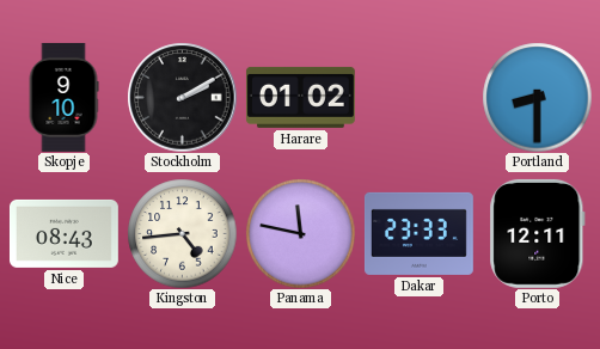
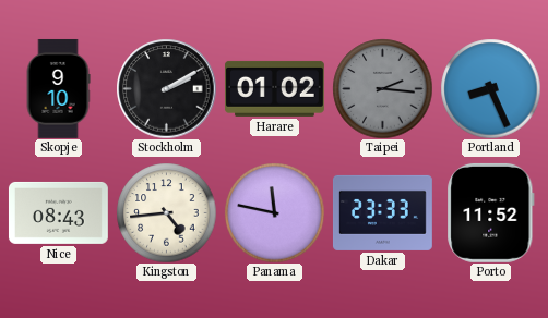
Taipei: none -> 2:16
Portland: 8:30 -> 8:26
Porto: 12:11 -> 11:52
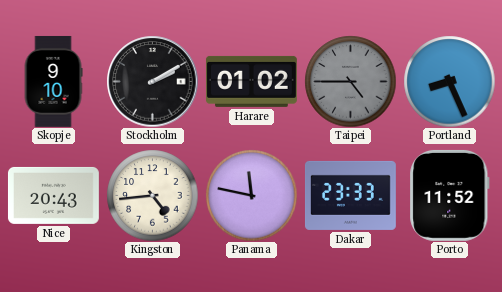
Taipei: 2:16 -> 4:45
Nice: 08:43 -> 20:43
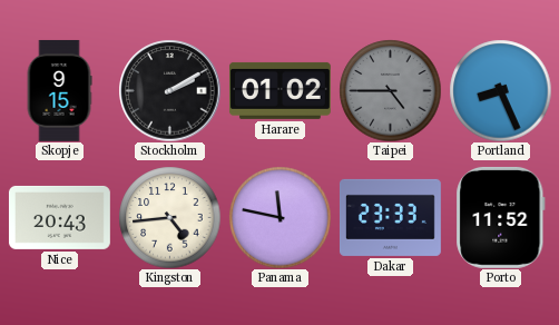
Skopje: 9:10 -> 9:15
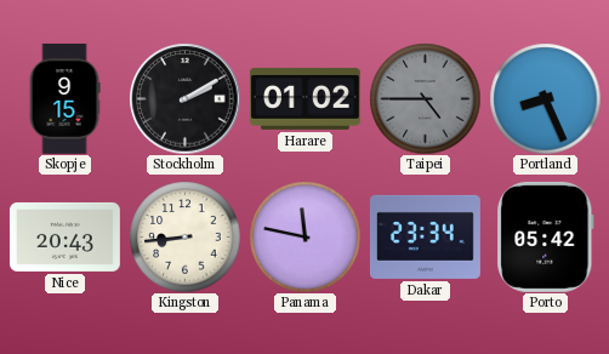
Kingston: 4:44 -> 8:44
Dakar: 23:33 -> 23:34
Porto: 11:52 -> 05:42
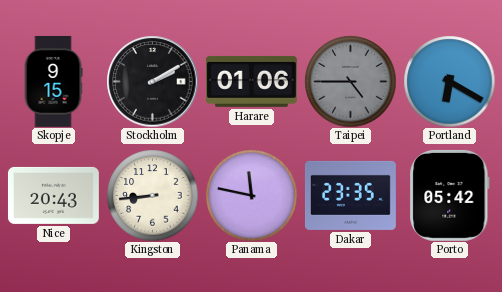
Harare: 01:02 -> 01:06
Portland: 8:26 -> 6:20
Dakar: 23:34 -> 23:35
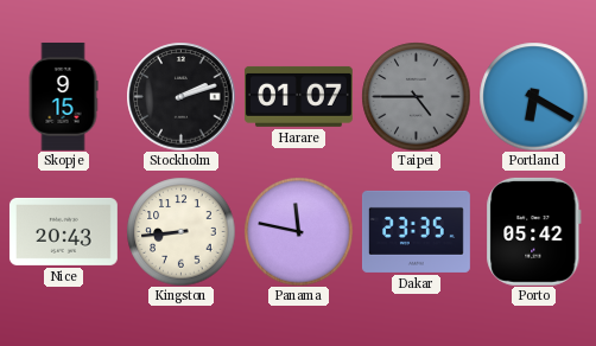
Stockholm: 2:10 -> 2:12
Harare: 01:06 -> 01:07
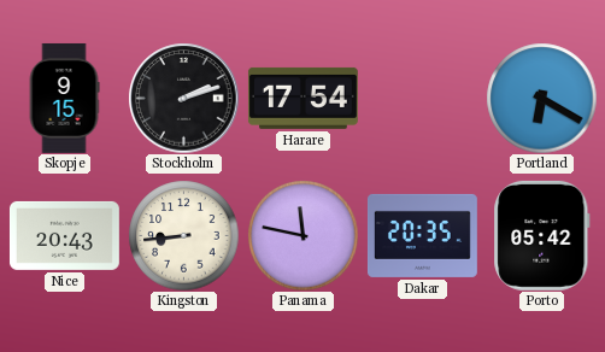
Harare: 01:07 -> 17:54
Taipei: 4:45 -> none
Dakar: 23:35 -> 20:35
